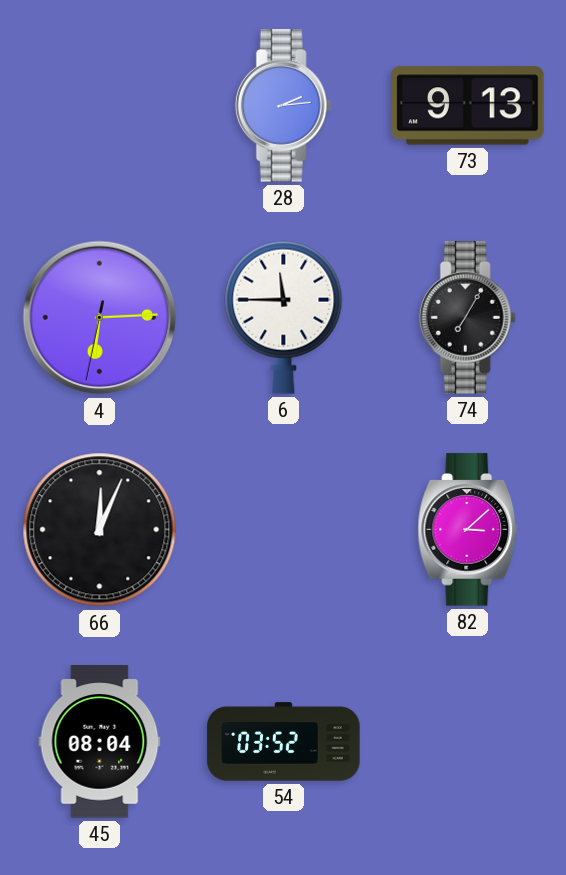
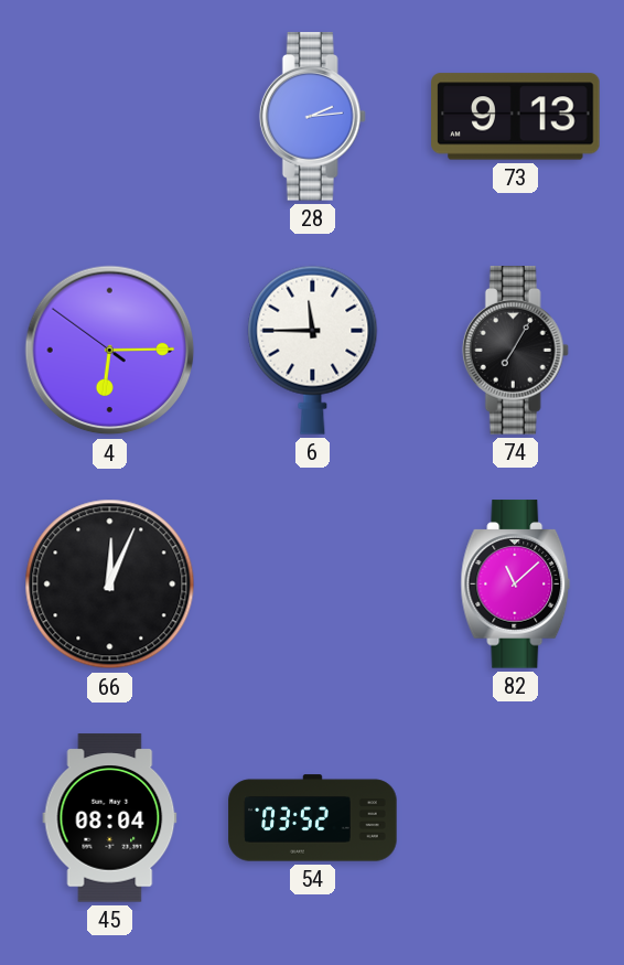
4: 6:14:32 -> 6:14:51
82: 3:08 -> 11:08
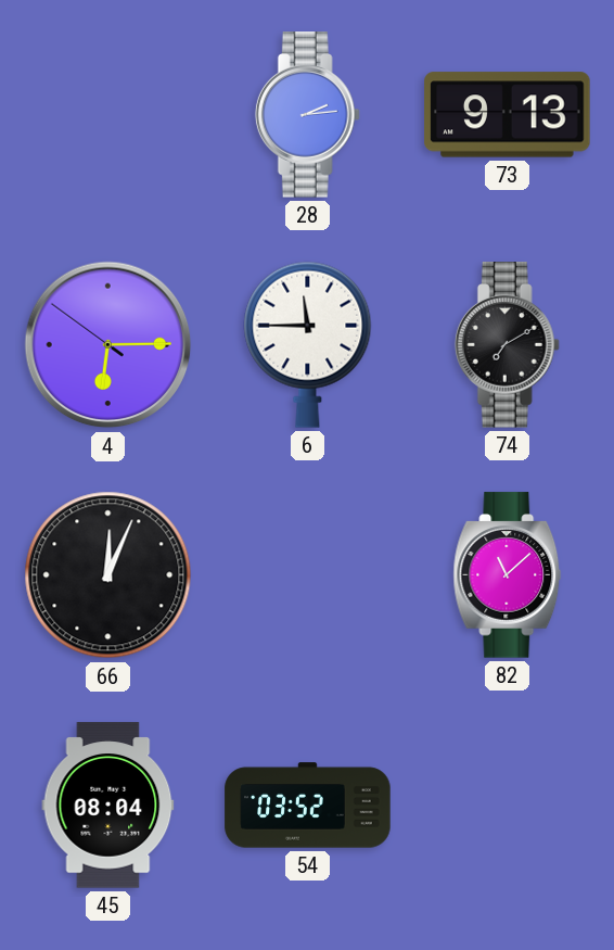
74: 7:05 -> 7:10
